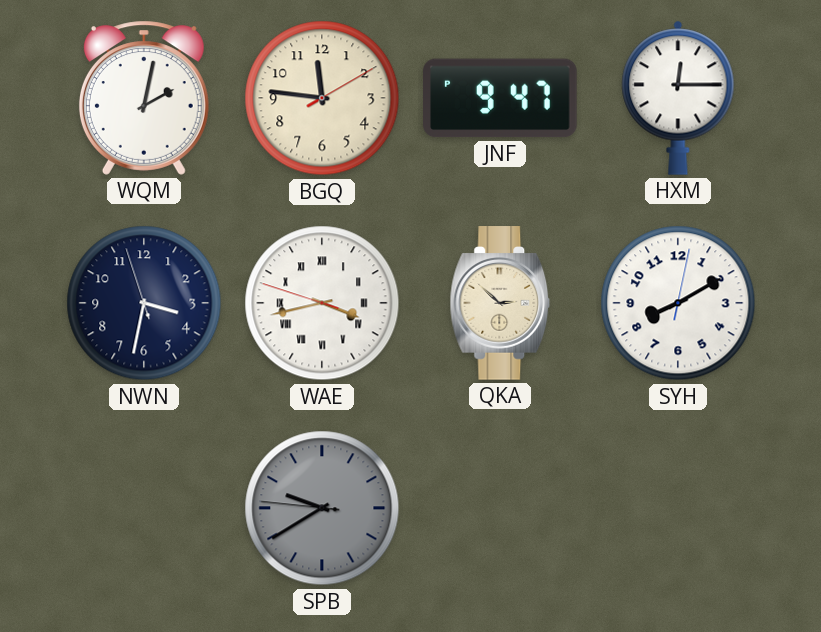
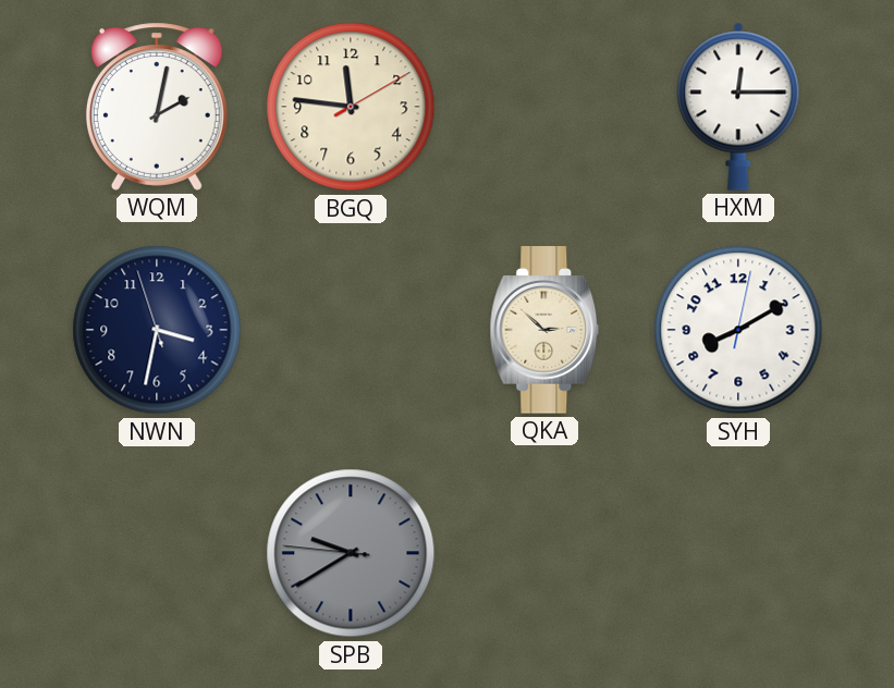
JNF: 9:47 -> none
WAE: 3:42 -> none
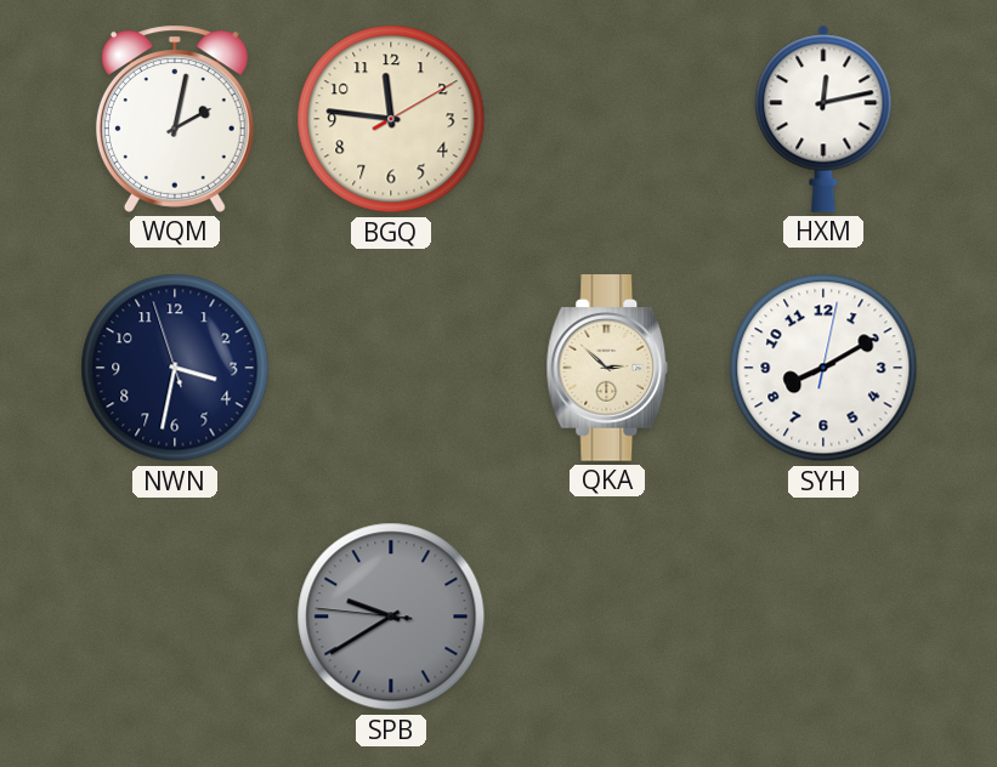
HXM: 12:15 -> 12:13
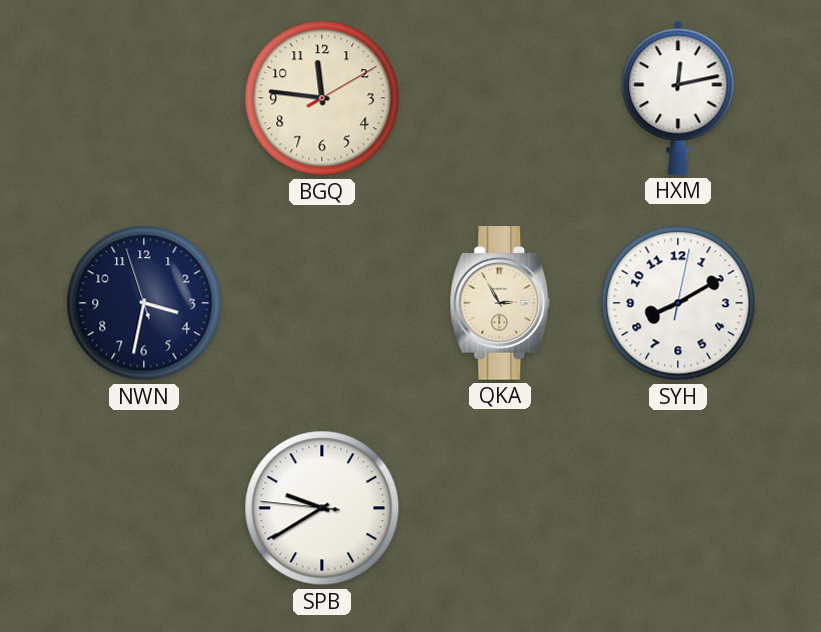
WQM: 2:02 -> none
QKA: 2:52 -> 2:55
SPB dial: grey -> white
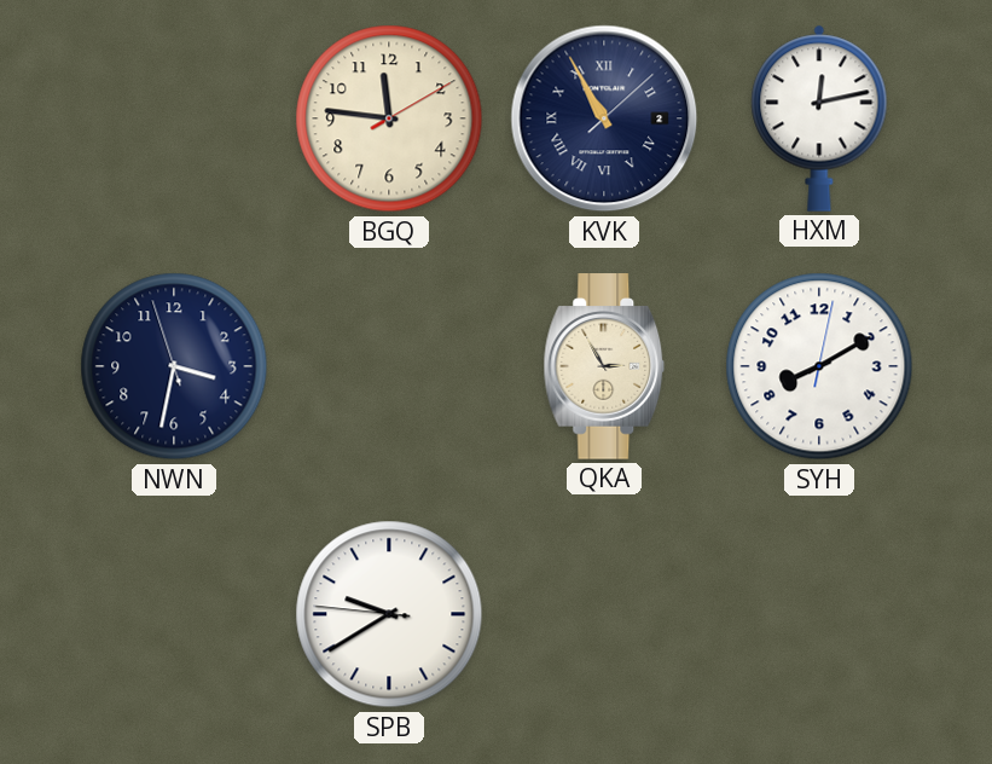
KVK: none -> 10:55
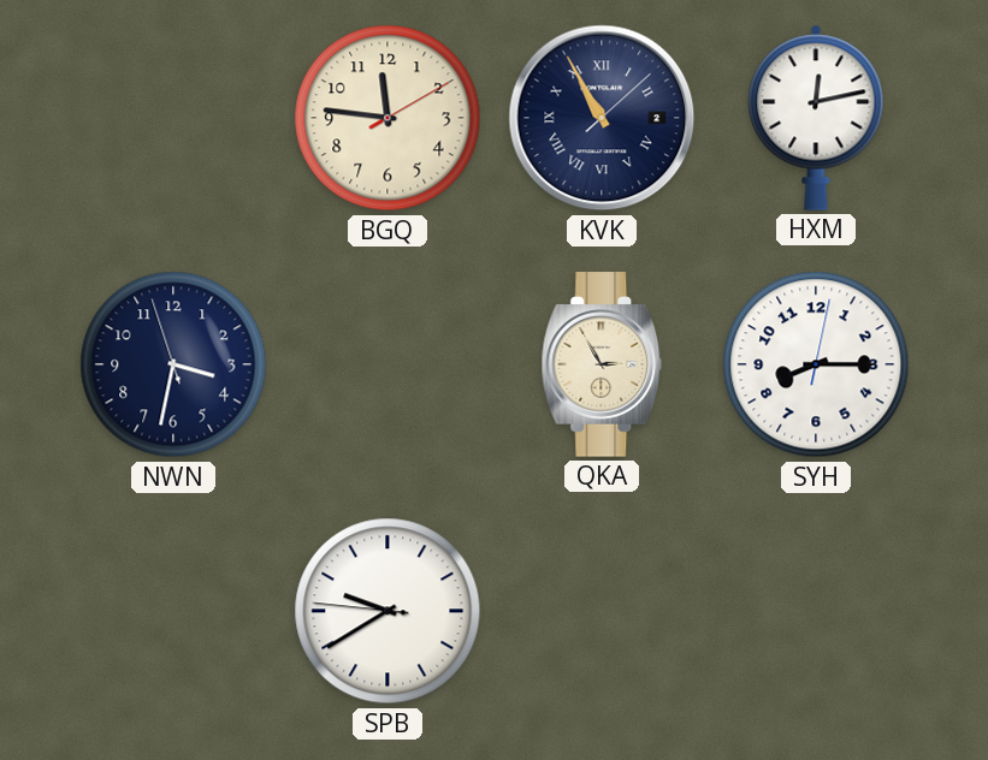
SYH: 8:10 -> 8:15
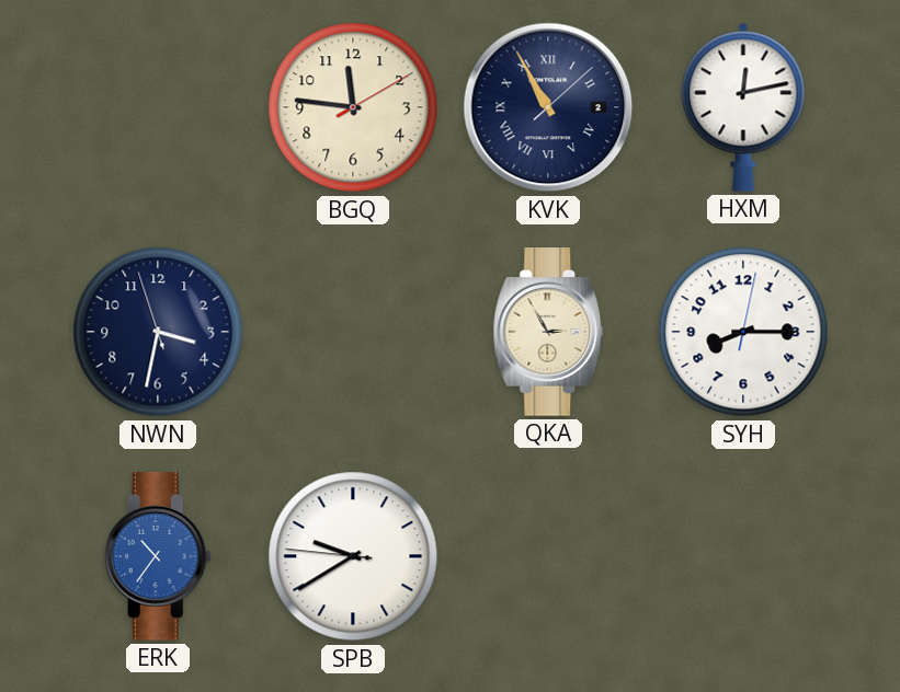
ERK: none -> 10:36
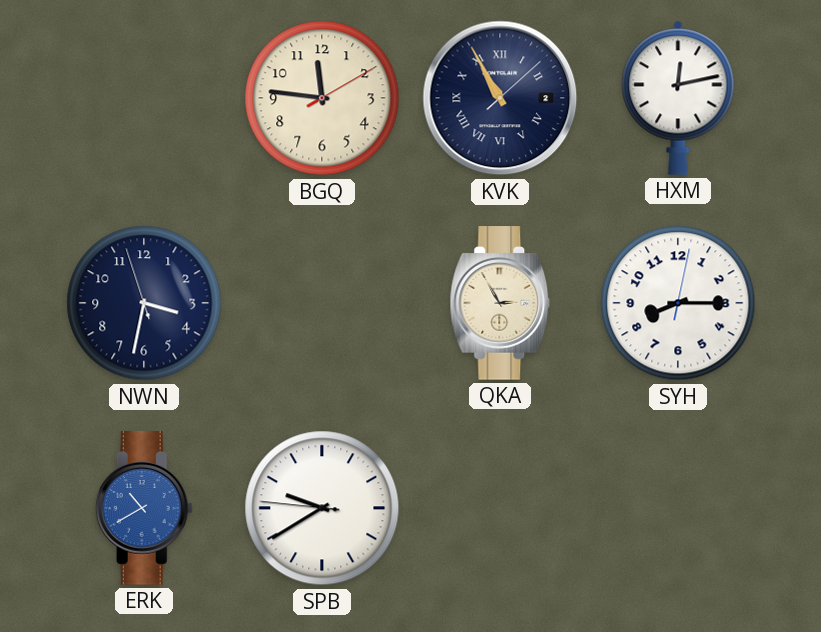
ERK: 10:36 -> 10:40
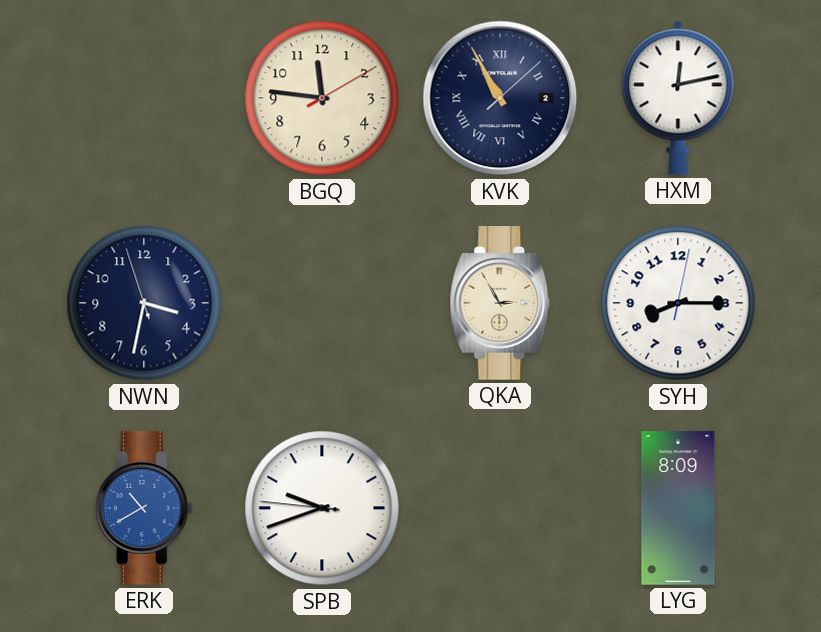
SPB: 9:39 -> 9:41
LYG: none -> 8:09
